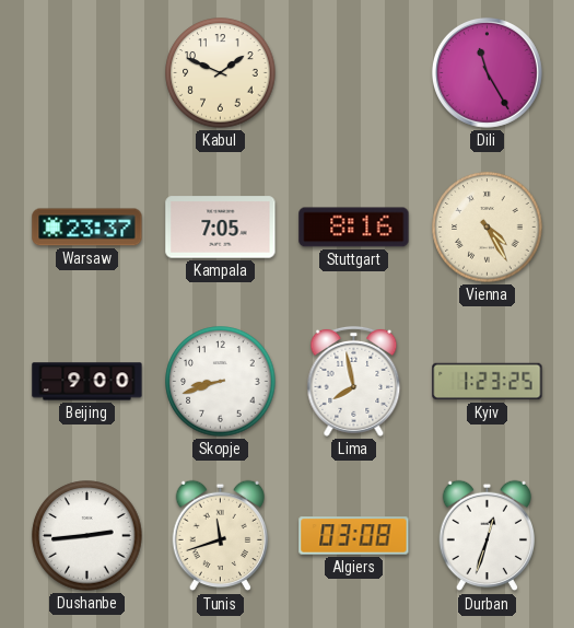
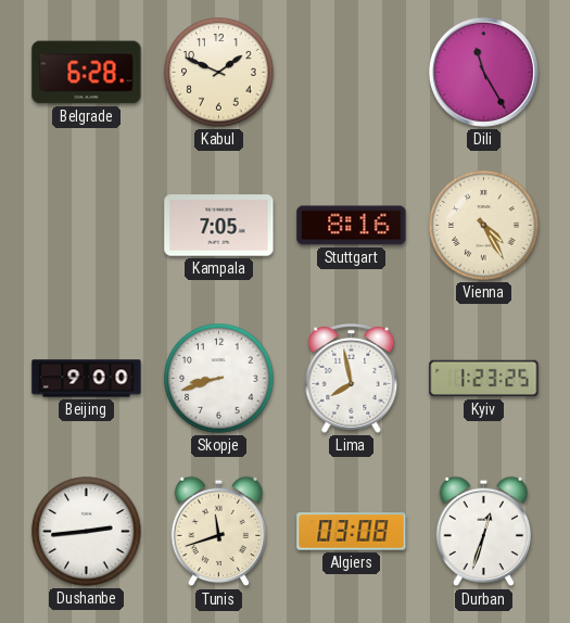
Belgrade: none -> 6:28
Warsaw: 23:37 -> none
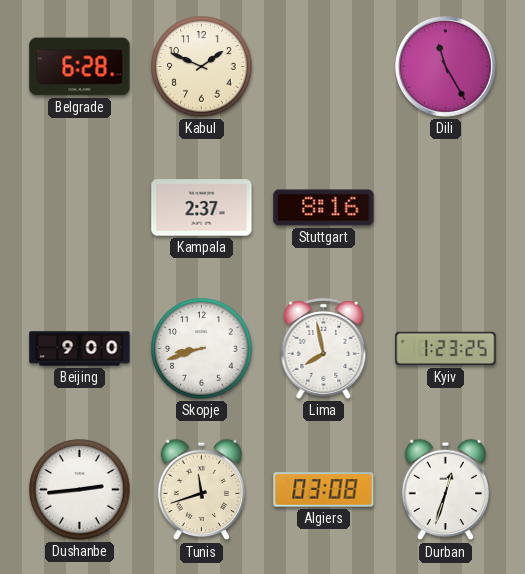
Kampala: 7:05 -> 2:37
Vienna: 4:25 -> none
